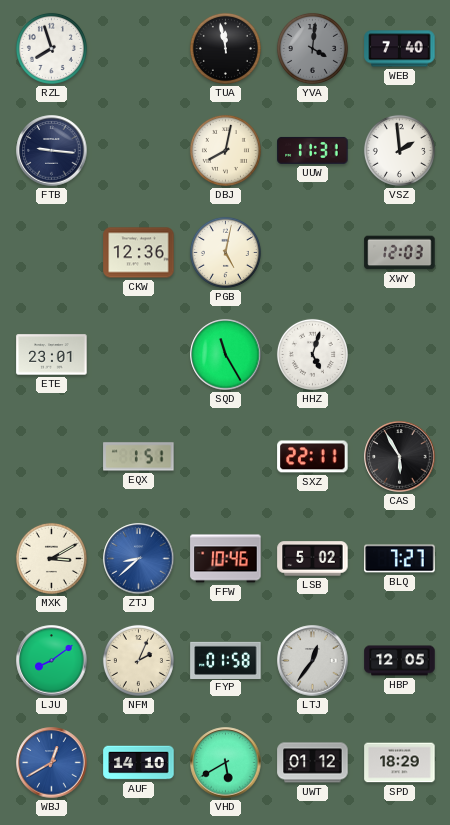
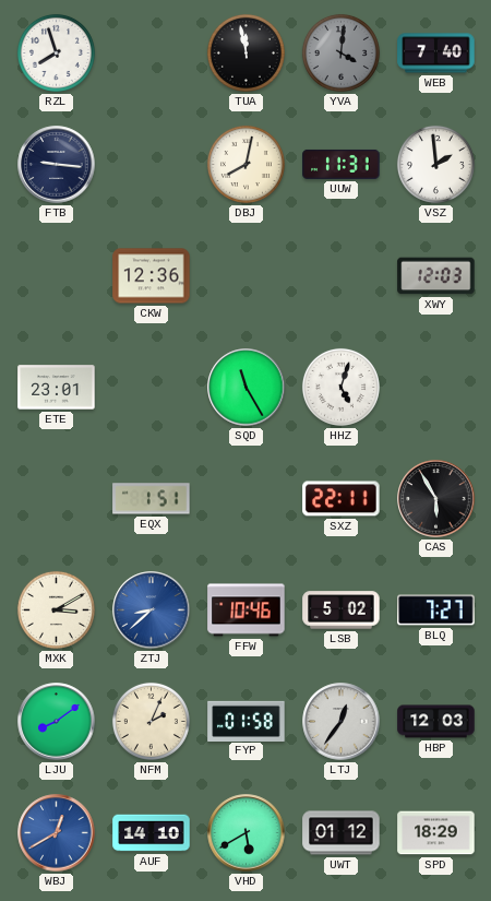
PGB: 5:02 -> none
HBP: 12:05 -> 12:03
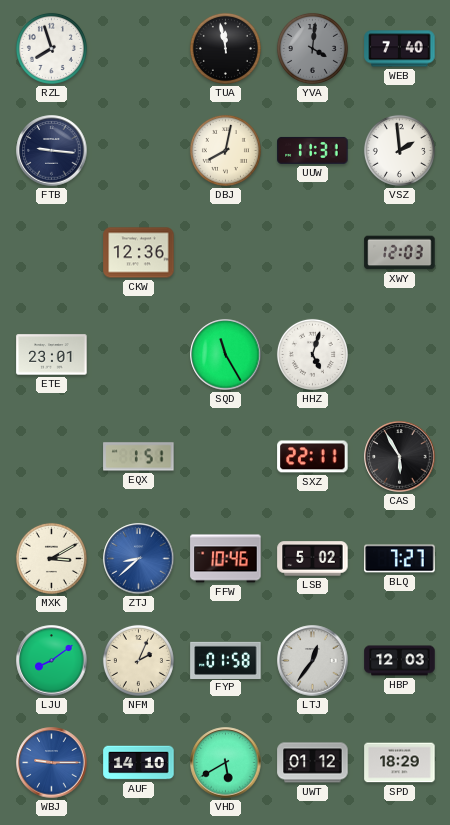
WBJ: 12:40 -> 9:15
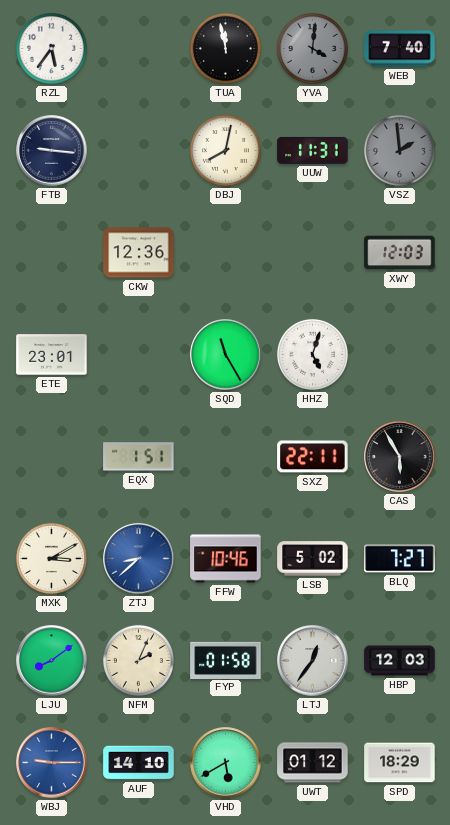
RZL: 7:57 -> 5:36
VSZ dial: white -> grey
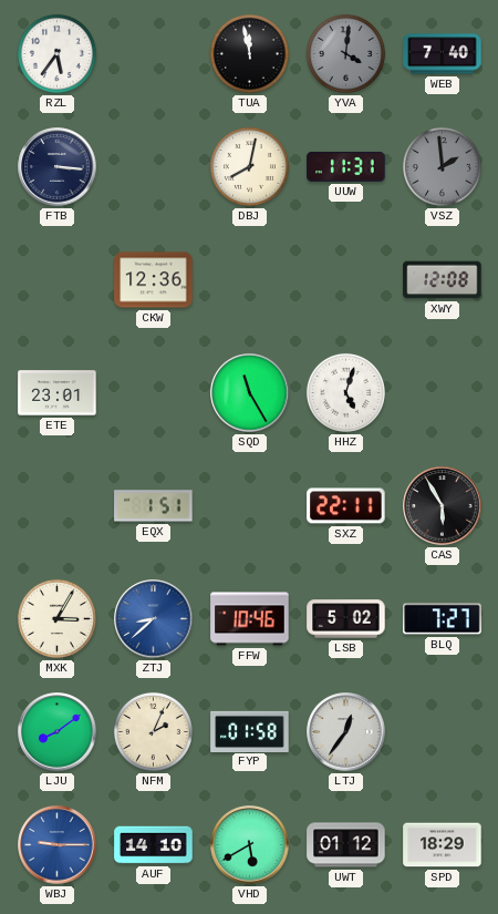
FTB: 9:16 -> 3:16
XWY: 12:03 -> 12:08
MXK: 3:10 -> 3:05
HBP: 12:03 -> none
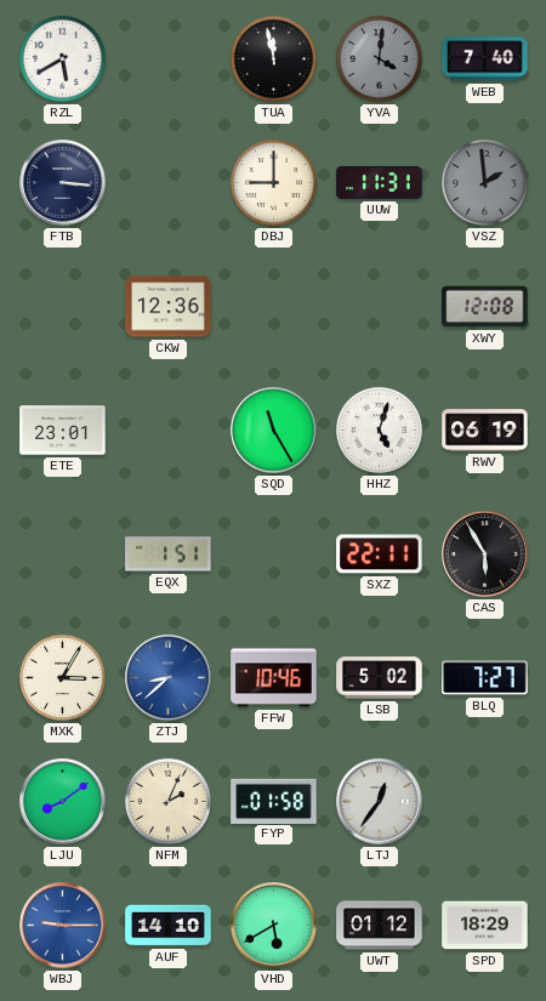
RZL: 5:36 -> 5:40
DBJ: 8:02 -> 9:00
RWV: none -> 06:19
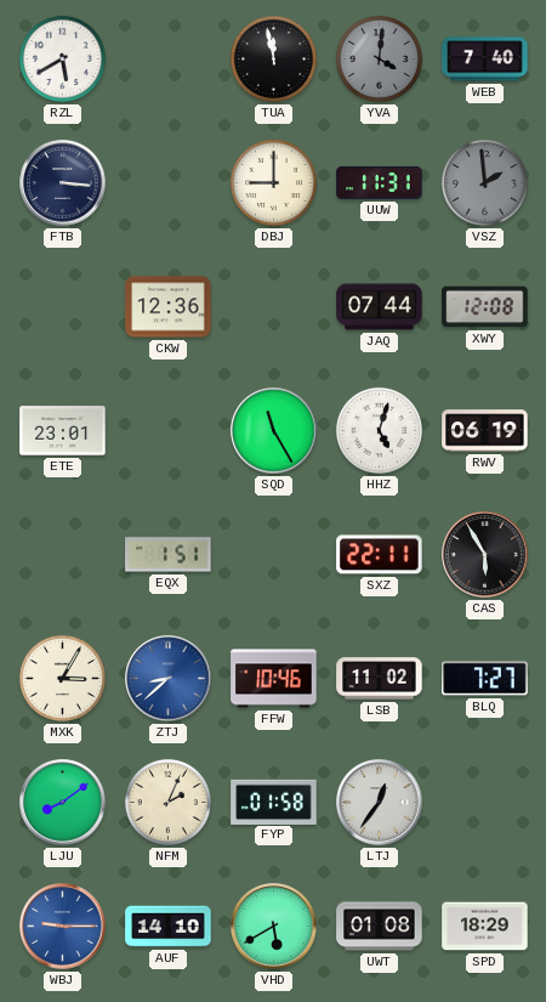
JAQ: none -> 07:44
LSB: 5:02 -> 11:02
UWT: 01:12 -> 01:08
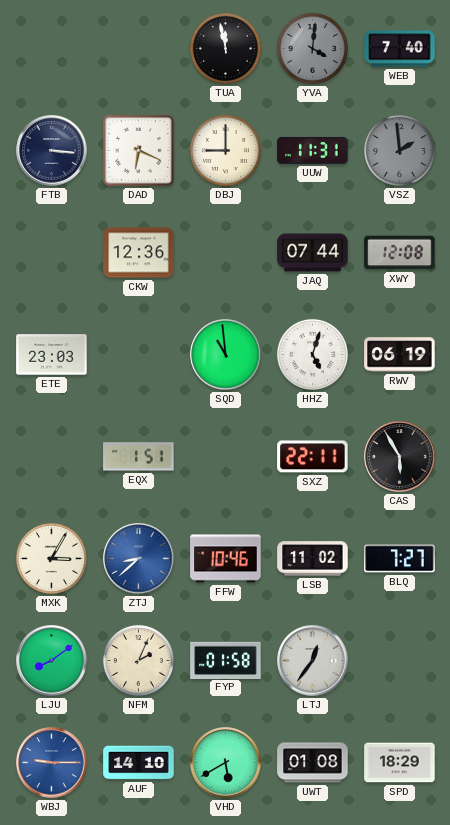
RZL: 5:40 -> none
DAD: none -> 6:19
ETE: 23:01 -> 23:03
SQD: 11:25 -> 10:59
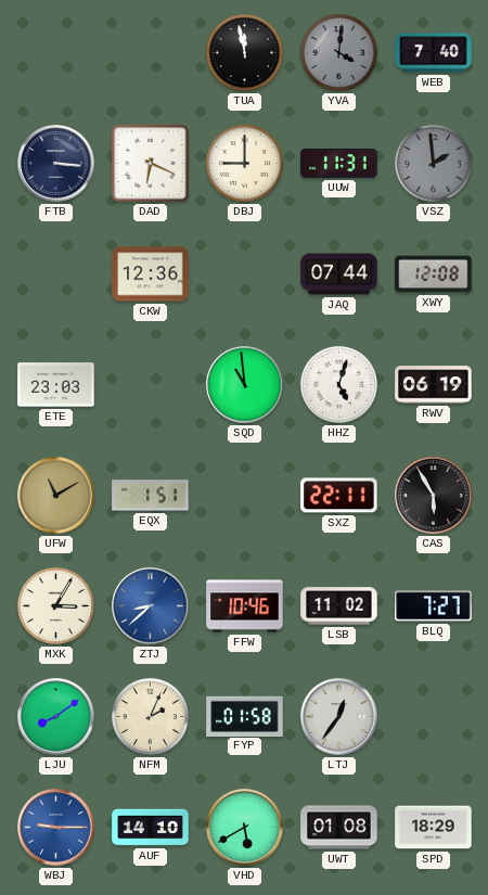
UFW: none -> 11:10
